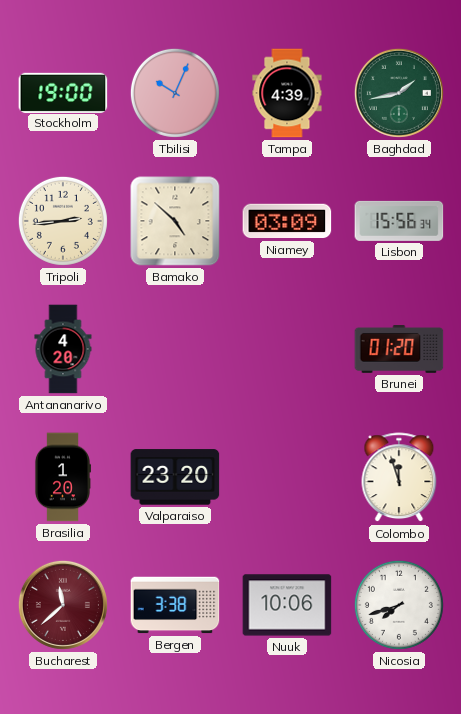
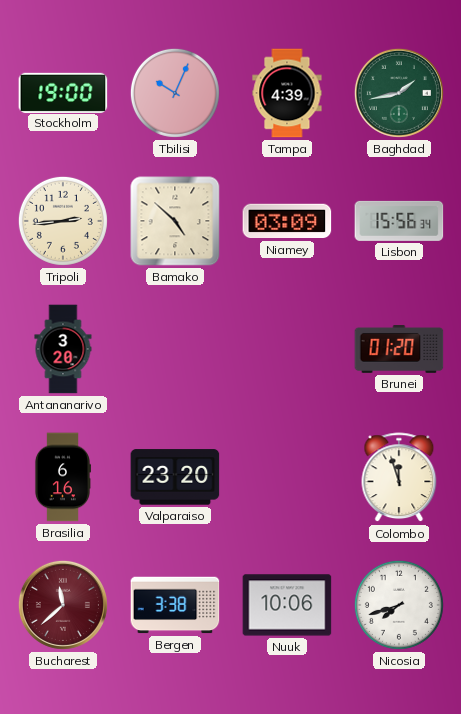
Antananarivo: 4:20 -> 3:20
Brasilia: 1:20 -> 6:16
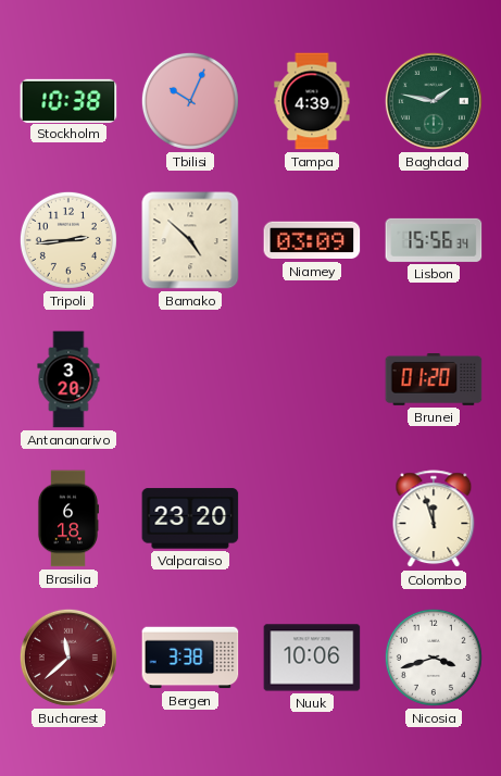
Stockholm: 19:00 -> 10:38
Baghdad: 1:43 -> 1:47
Brasilia: 6:16 -> 6:18
Nicosia: 7:42 -> 3:42
